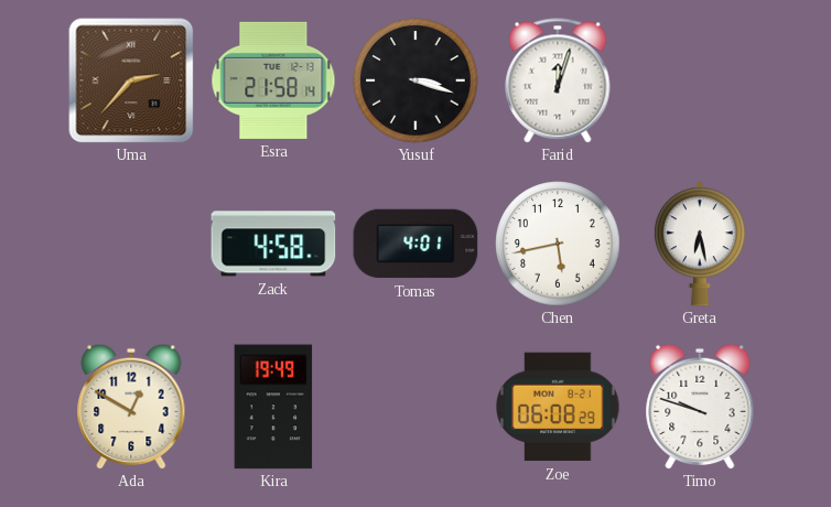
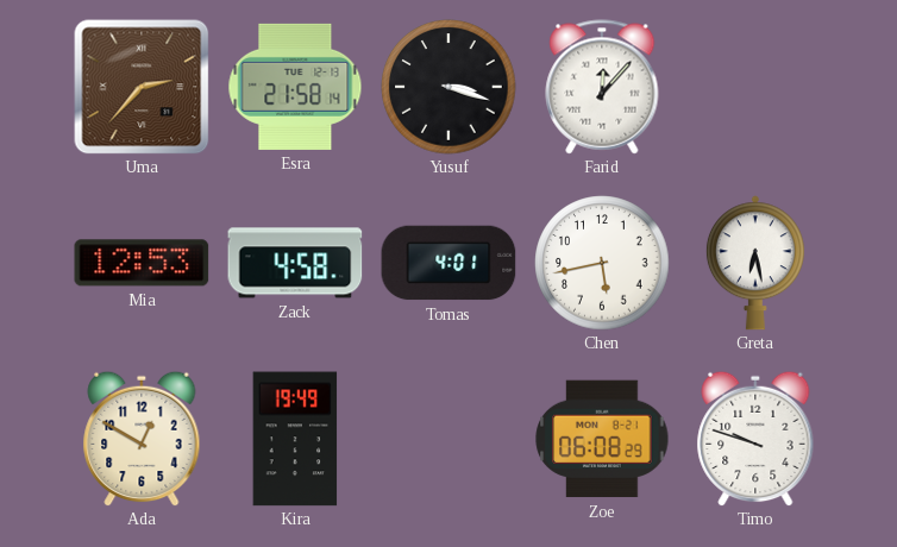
Farid: 12:03 -> 12:07
Mia: none -> 12:53
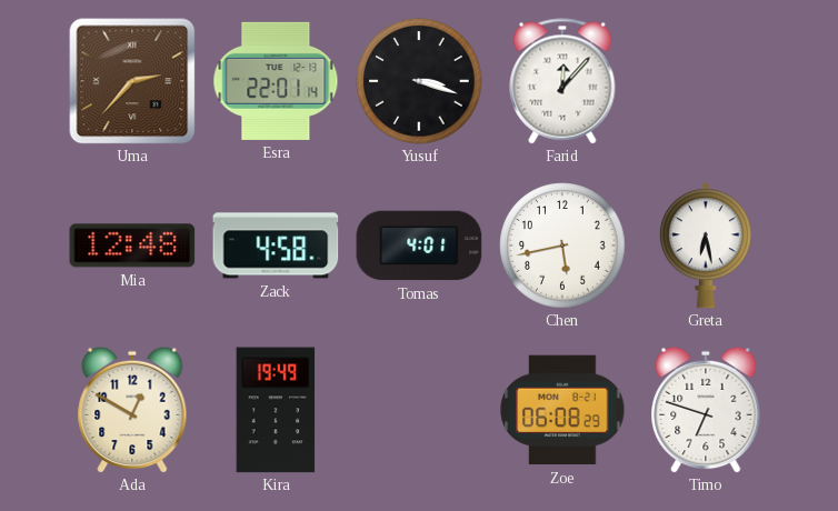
Esra: 21:58 -> 22:01
Mia: 12:53 -> 12:48
Timo: 9:48 -> 6:48
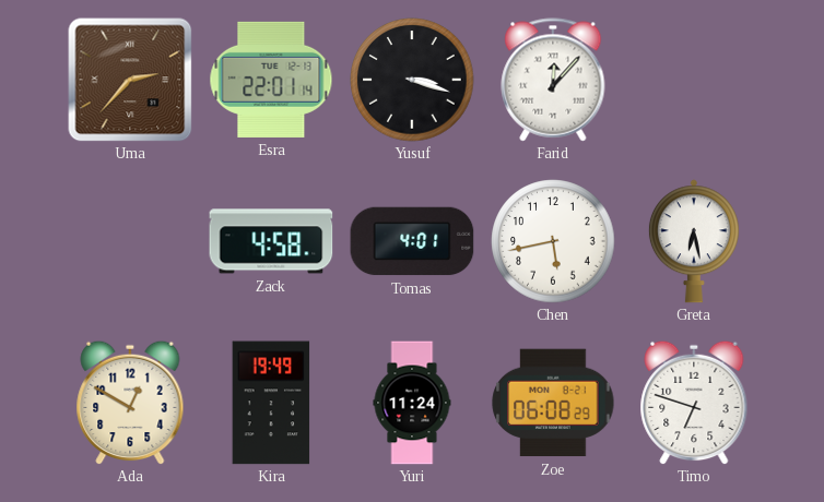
Mia: 12:48 -> none
Yuri: none -> 11:24
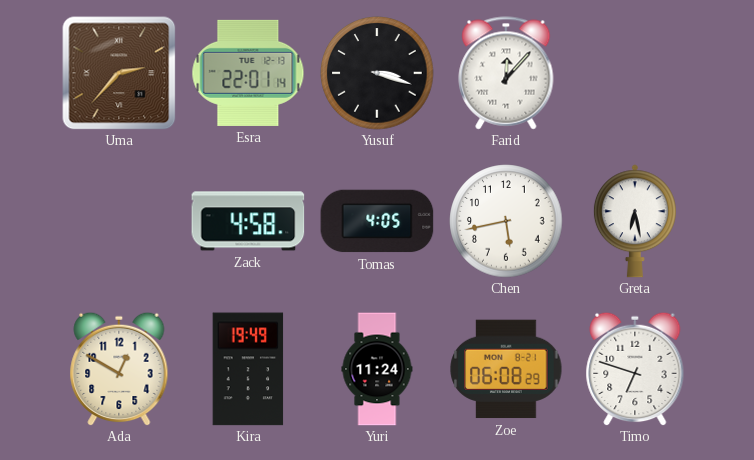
Tomas: 4:01 -> 4:05
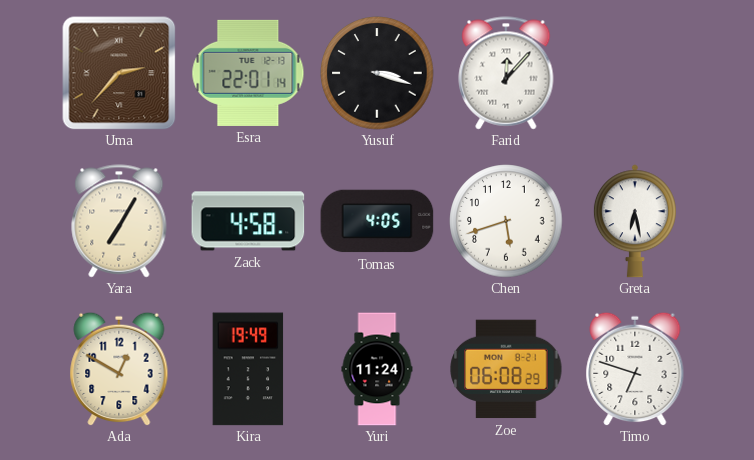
Yara: none -> 7:05
Chen: 5:43 -> 5:42
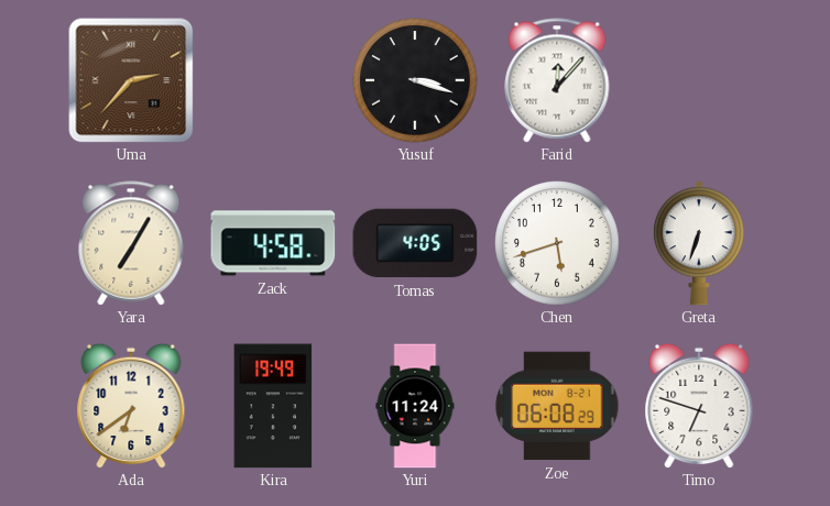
Esra: 22:01 -> none
Greta: 6:28 -> 6:33
Ada: 12:50 -> 6:39
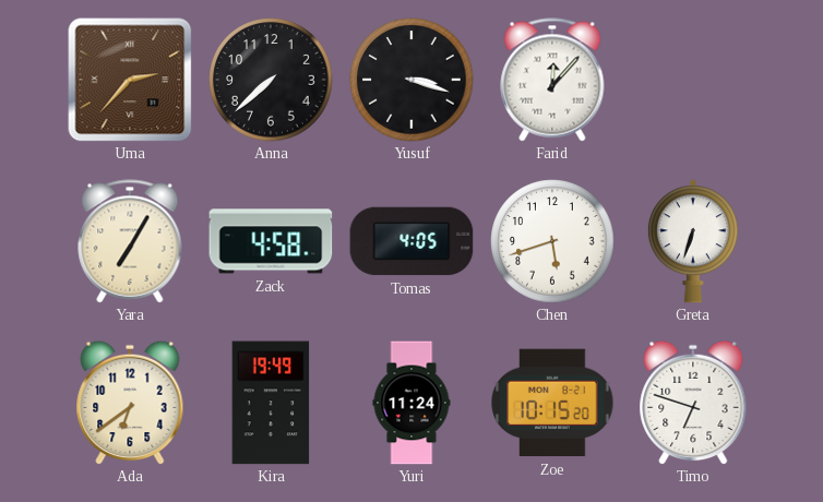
Anna: none -> 7:38
Zoe: 06:08 -> 10:15
